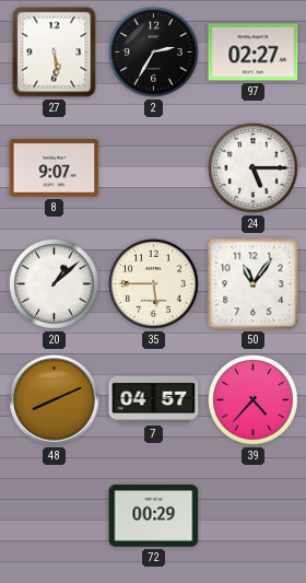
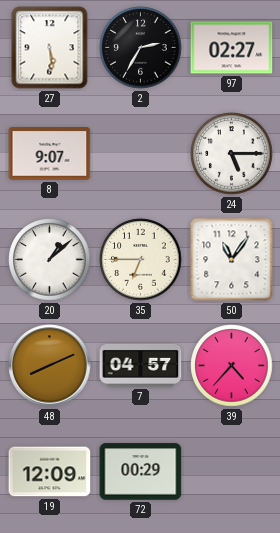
35: 5:45 -> 6:45
19: none -> 12:09
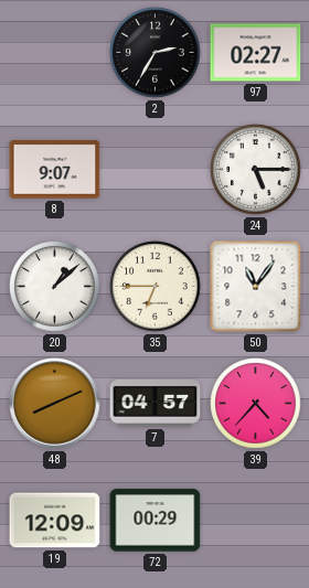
27: 5:29 -> none
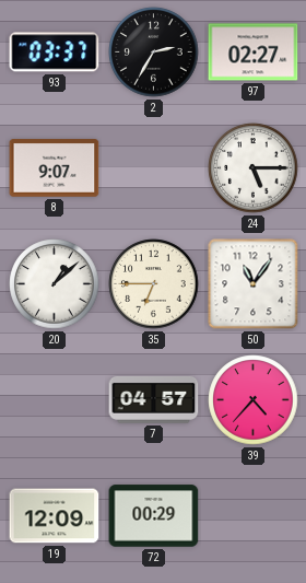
93: none -> 03:37
48: 8:11 -> none
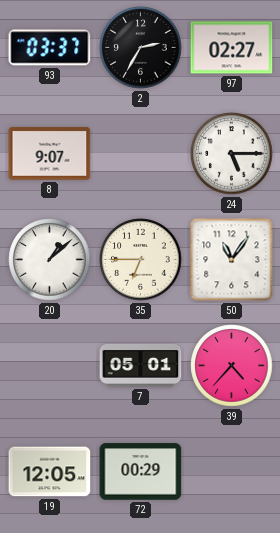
7: 04:57 -> 05:01
19: 12:09 -> 12:05
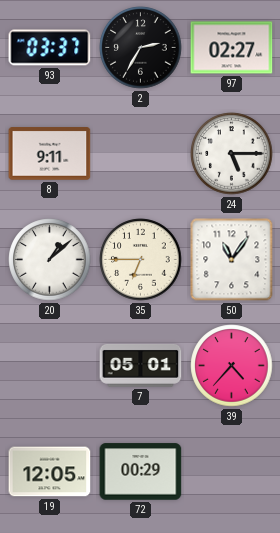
8: 9:07 -> 9:11
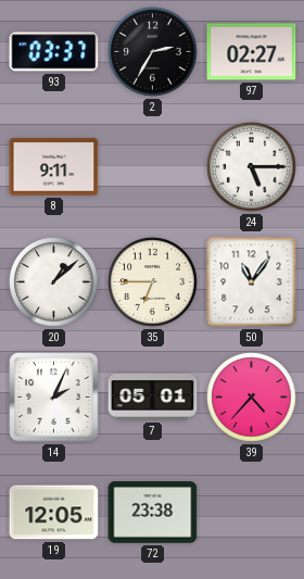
14: none -> 2:04
72: 00:29 -> 23:38
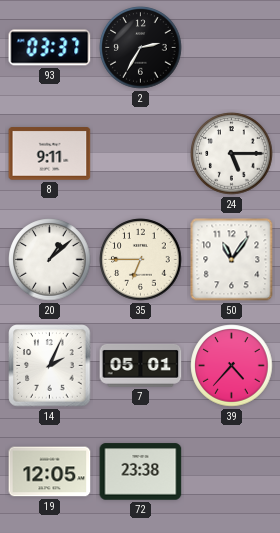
97: 02:27 -> none
